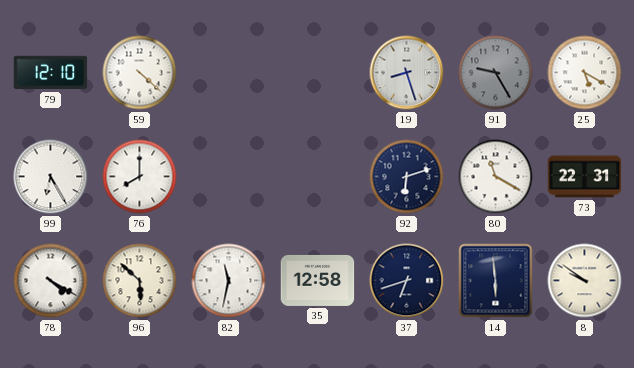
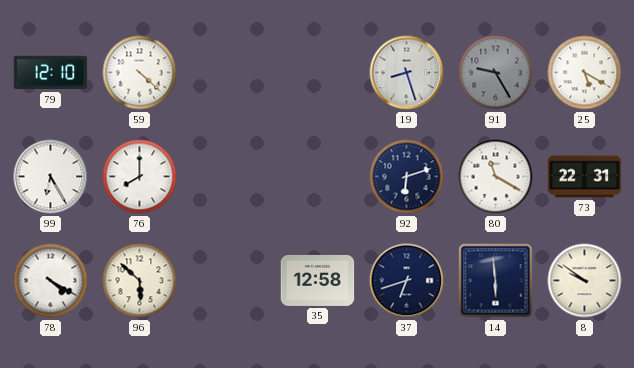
82: 11:32 -> none
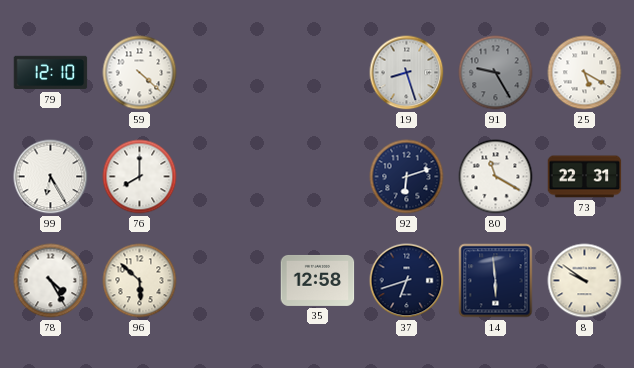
78: 4:20 -> 4:25
